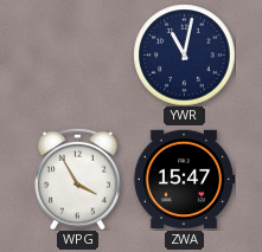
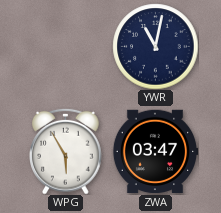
WPG: 3:55 -> 5:55
ZWA: 15:47 -> 03:47
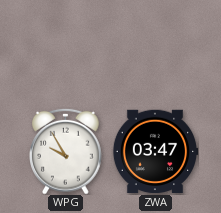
YWR: 11:02 -> none
WPG: 5:55 -> 9:55
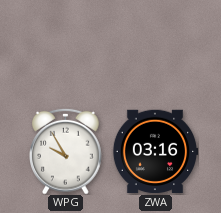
ZWA: 03:47 -> 03:16
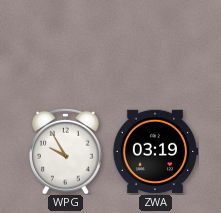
ZWA: 03:16 -> 03:19
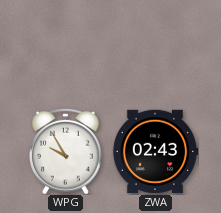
ZWA: 03:19 -> 02:43
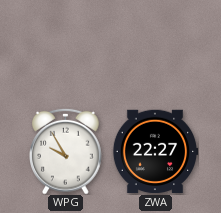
ZWA: 02:43 -> 22:27
